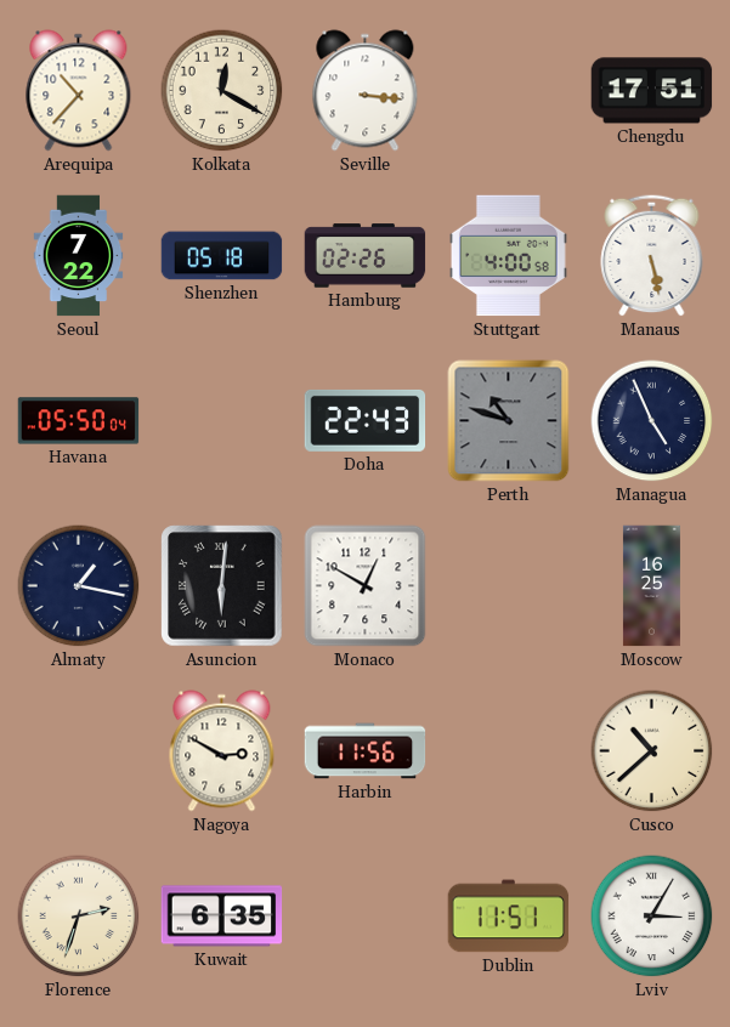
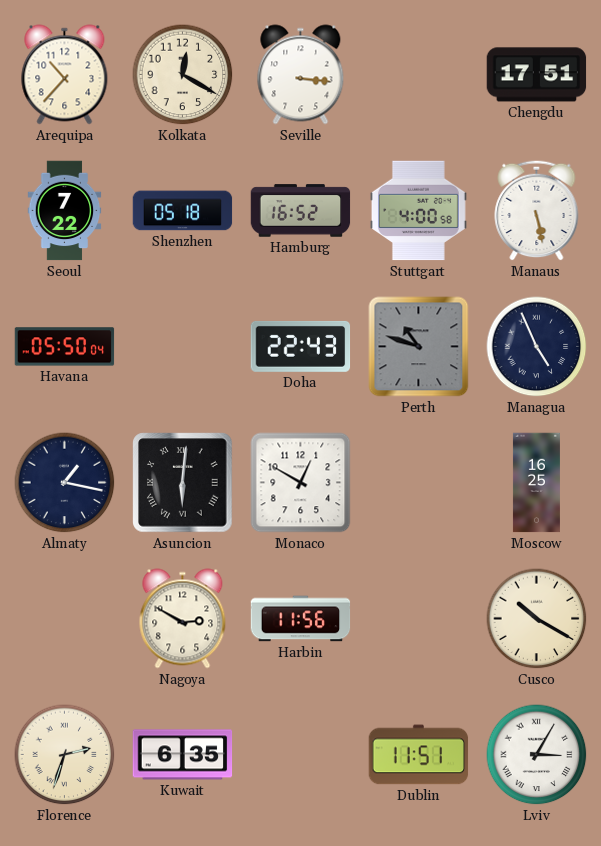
Hamburg: 02:26 -> 16:52
Cusco: 10:38 -> 10:20
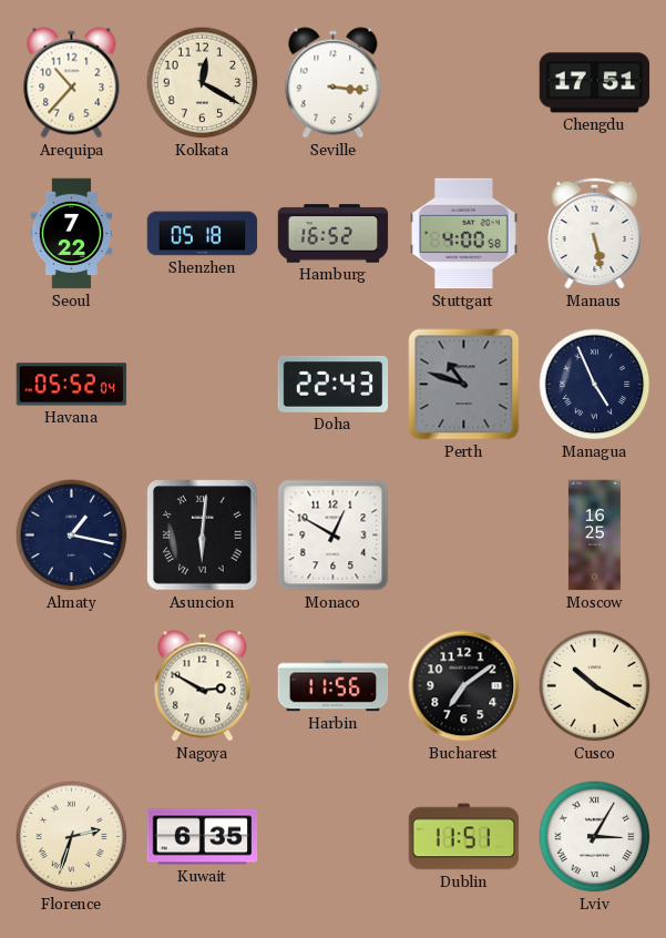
Havana: 05:50 -> 05:52
Bucharest: none -> 7:09
